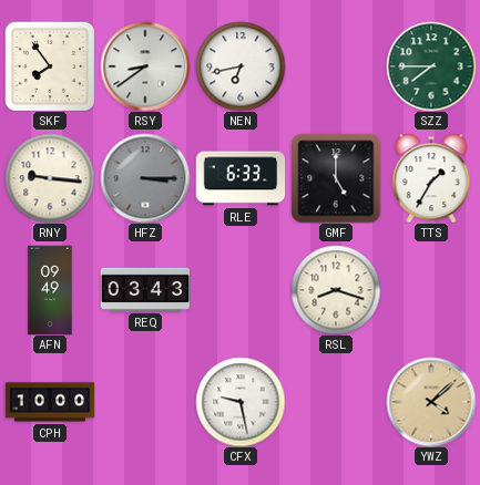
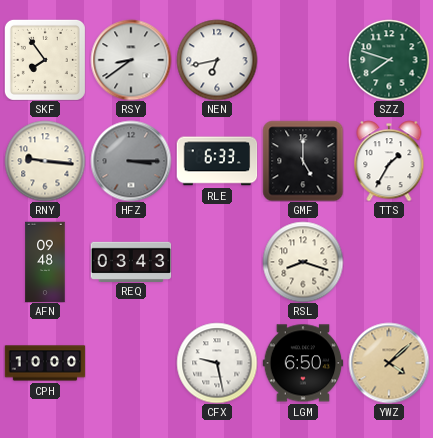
SZZ: 7:45 -> 7:48
AFN: 09:49 -> 09:48
LGM: none -> 6:50
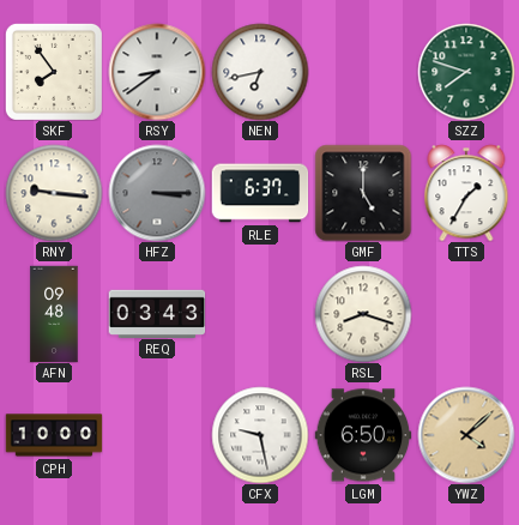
RLE: 6:33 -> 6:37
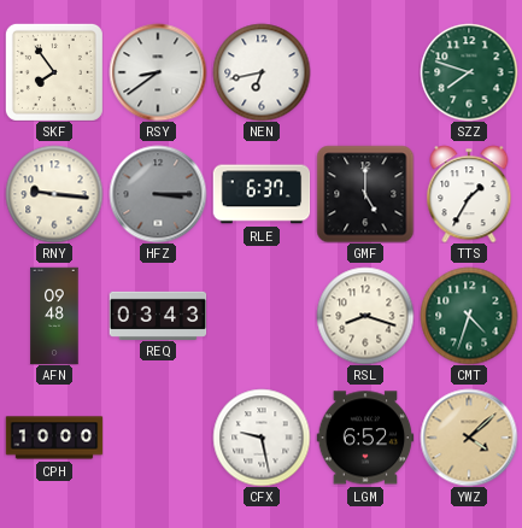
CMT: none -> 4:33
LGM: 6:50 -> 6:52
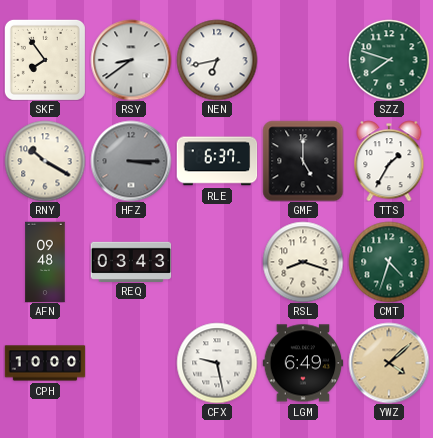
RNY: 9:16 -> 10:20
LGM: 6:52 -> 6:49
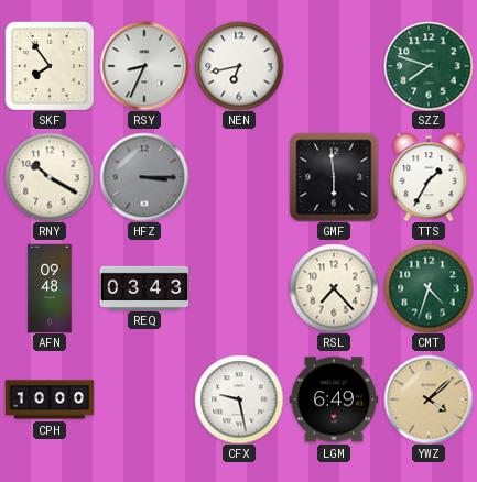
RSY: 8:39 -> 8:34
RLE: 6:37 -> none
GMF: 5:00 -> 5:59
RSL: 8:18 -> 7:23
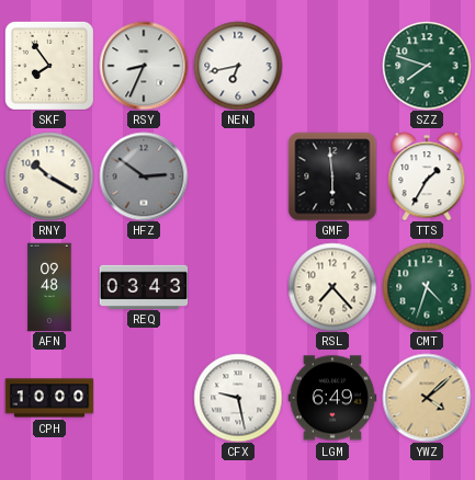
HFZ: 3:15 -> 2:51
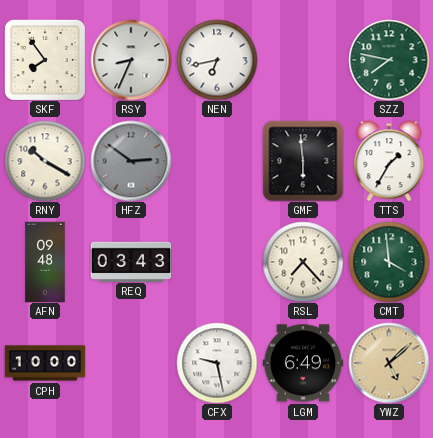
SZZ: 7:48 -> 7:47
CMT: 4:33 -> 3:59
YWZ: 4:08 -> 5:08
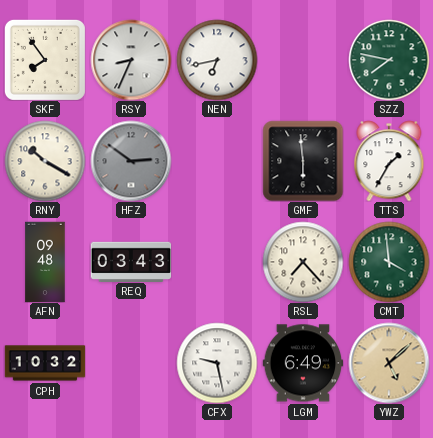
CPH: 10:00 -> 10:32
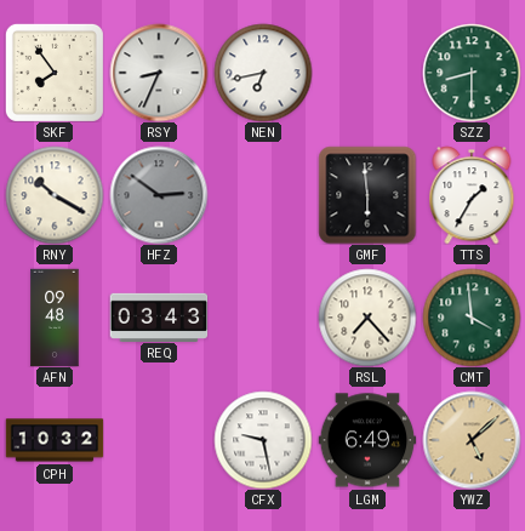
SZZ: 7:47 -> 8:30
